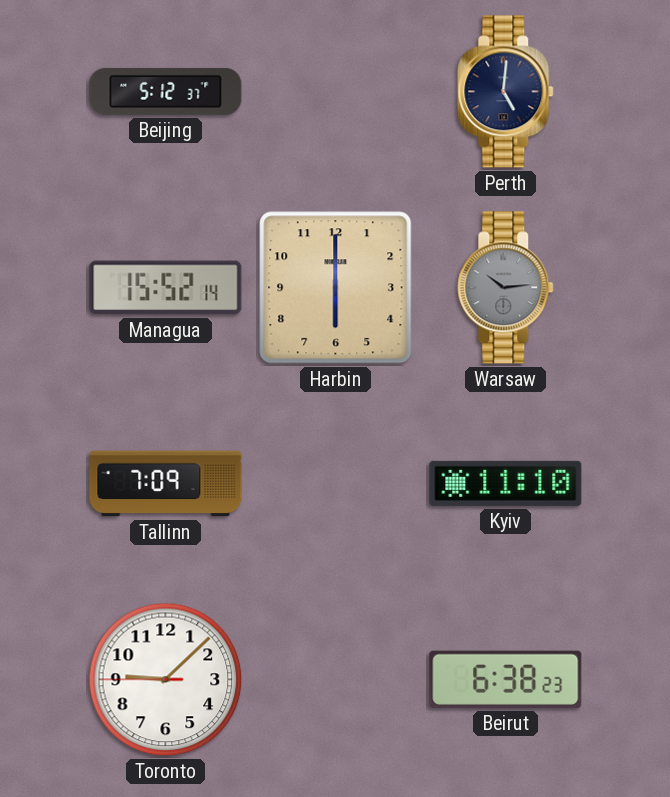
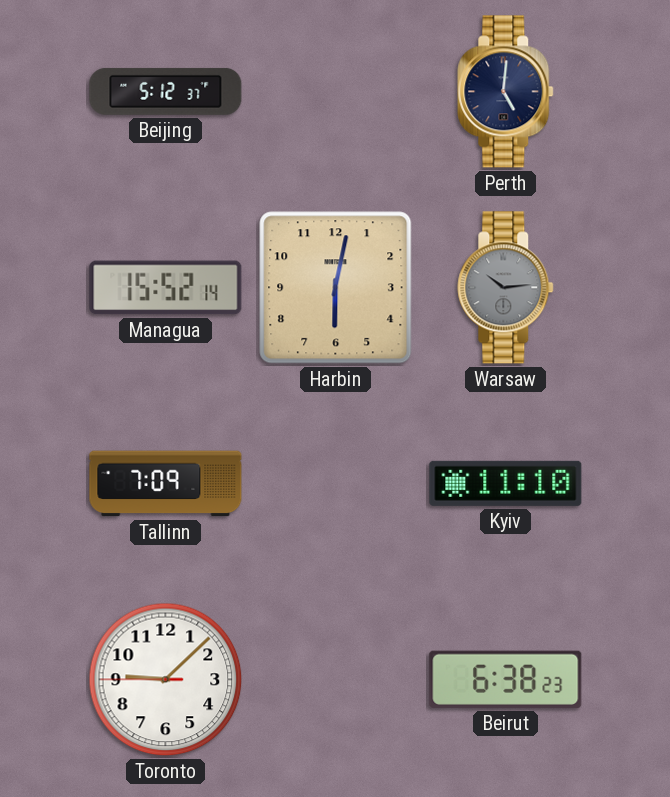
Harbin: 6:00 -> 6:02
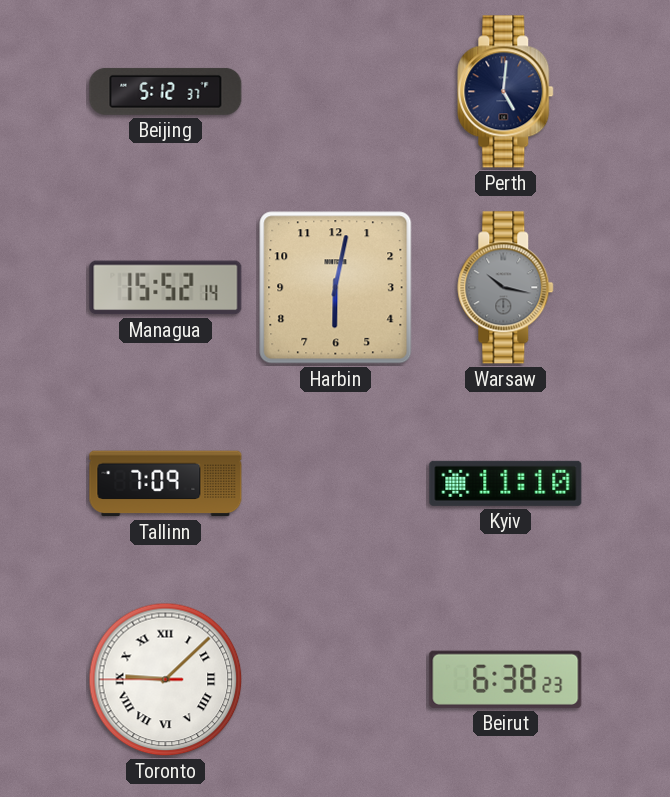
Warsaw: 10:14 -> 10:17
Toronto numerals: Arabic -> Roman
